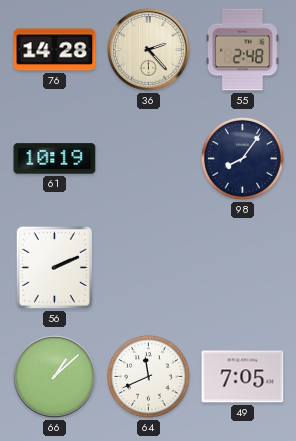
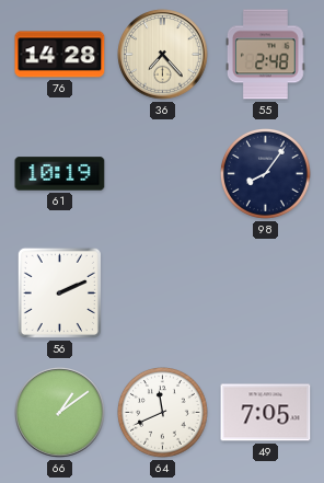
36: 2:23 -> 7:23
66: 1:08 -> 1:09
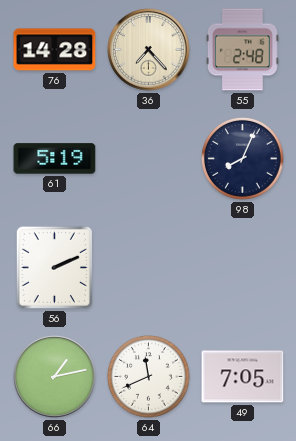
61: 10:19 -> 5:19
98: 8:06 -> 8:04
66: 1:09 -> 1:13
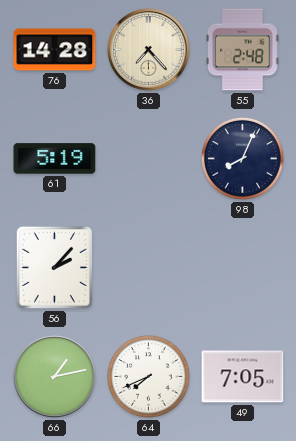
56: 2:11 -> 2:07
64: 11:41 -> 7:41
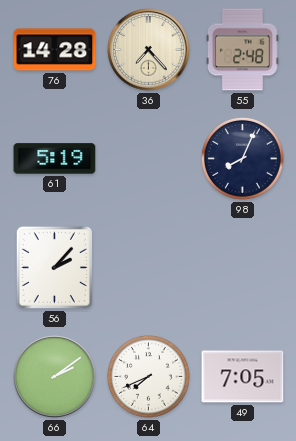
66: 1:13 -> 2:09
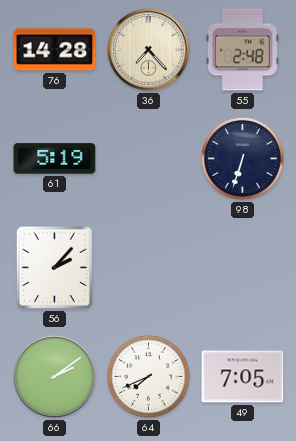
98: 8:04 -> 6:33
